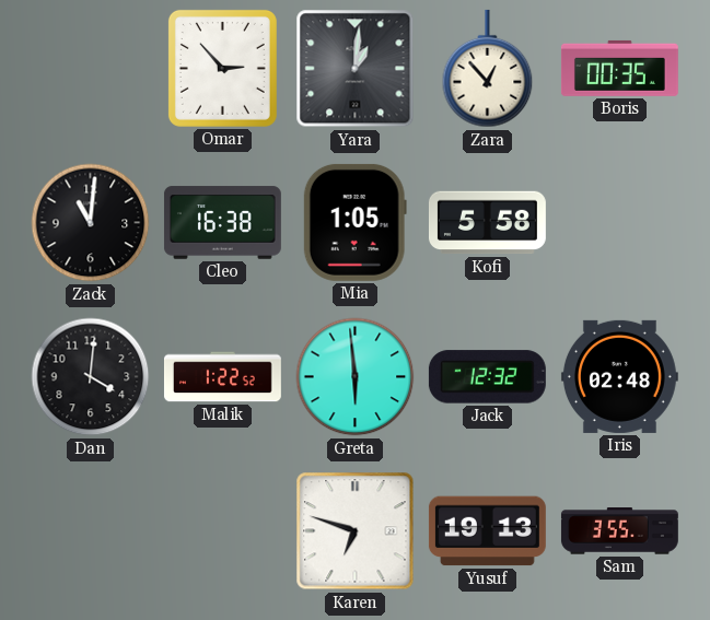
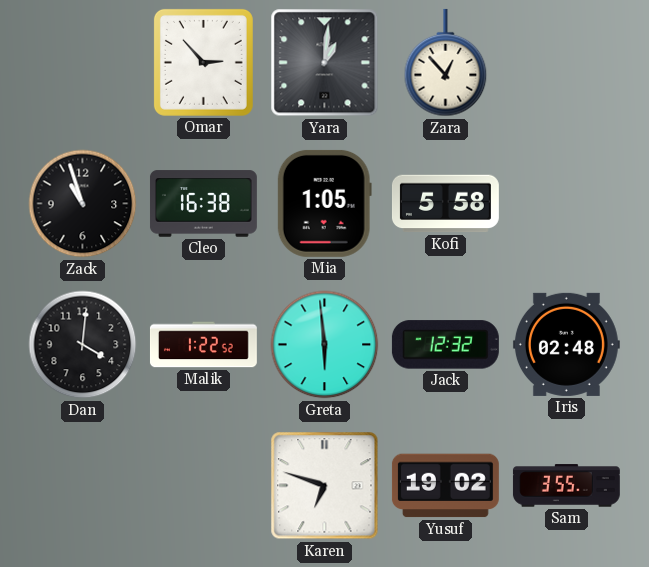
Boris: 00:35 -> none
Zack: 11:01 -> 10:57
Yusuf: 19:13 -> 19:02
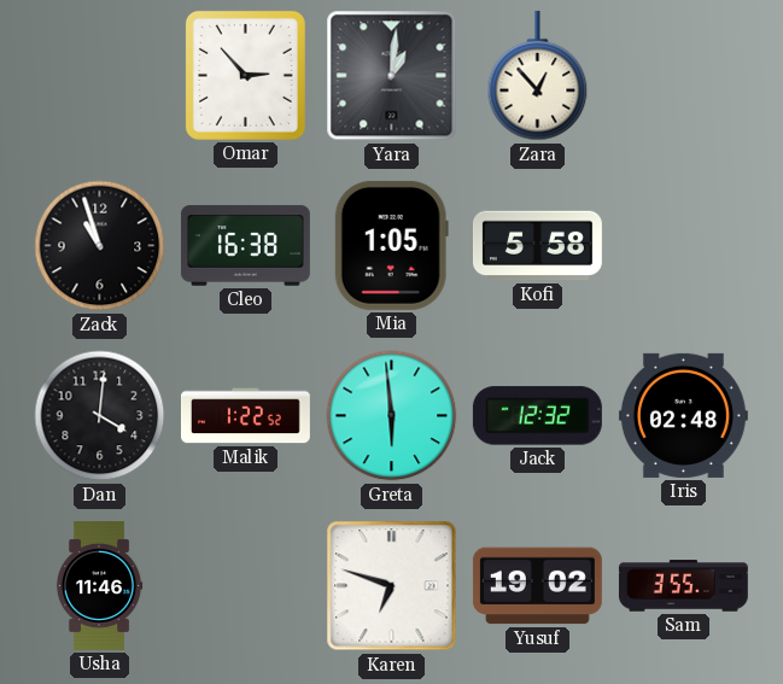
Usha: none -> 11:46
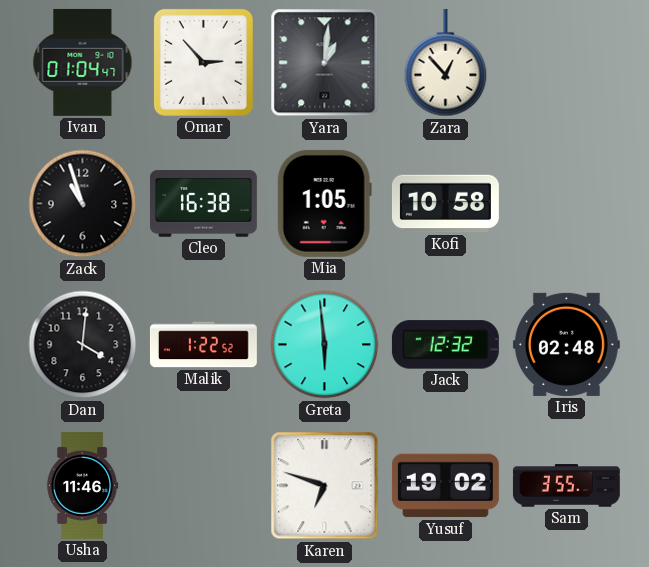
Ivan: none -> 01:04
Kofi: 5:58 -> 10:58
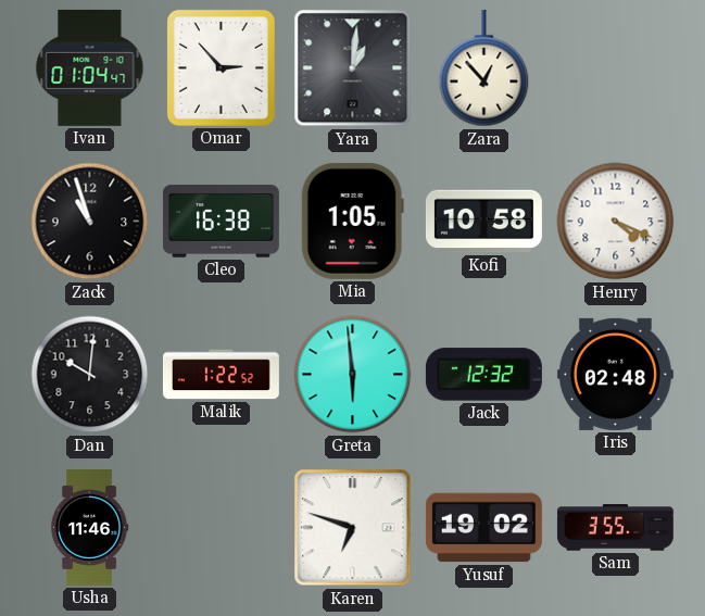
Henry: none -> 4:19
Dan: 4:01 -> 10:01
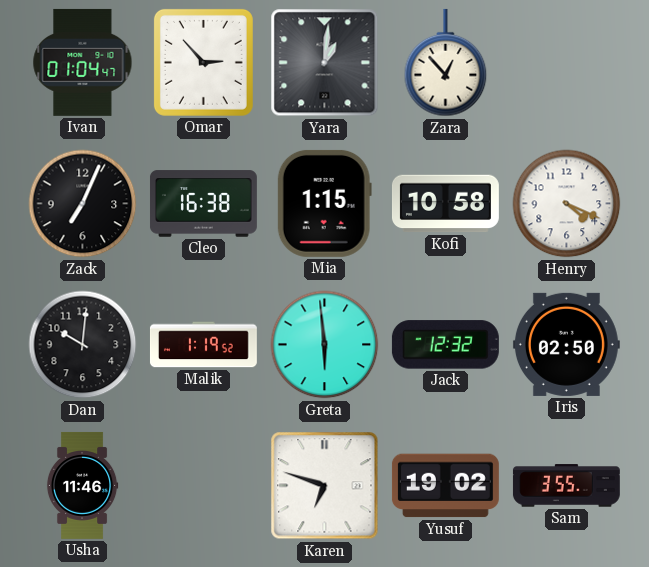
Zack: 10:57 -> 7:04
Mia: 1:05 -> 1:15
Malik: 1:22 -> 1:19
Iris: 02:48 -> 02:50
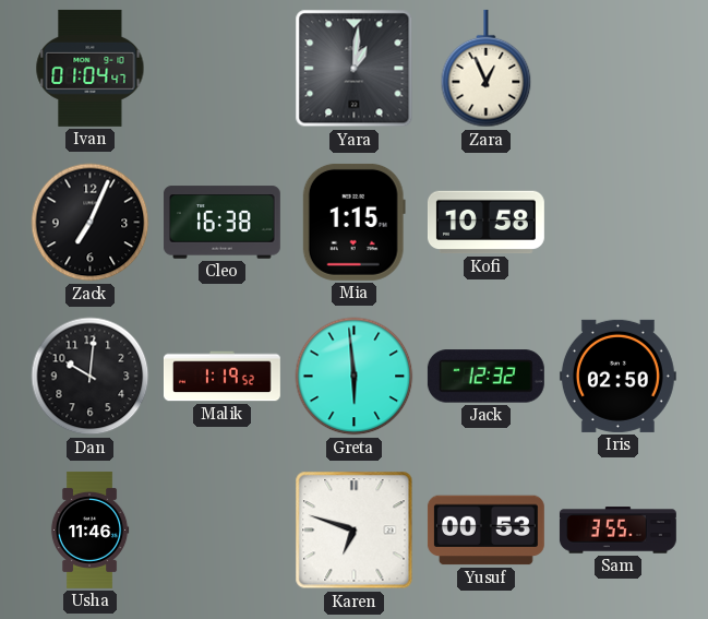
Omar: 2:53 -> none
Zara: 12:53 -> 12:56
Henry: 4:19 -> none
Yusuf: 19:02 -> 00:53
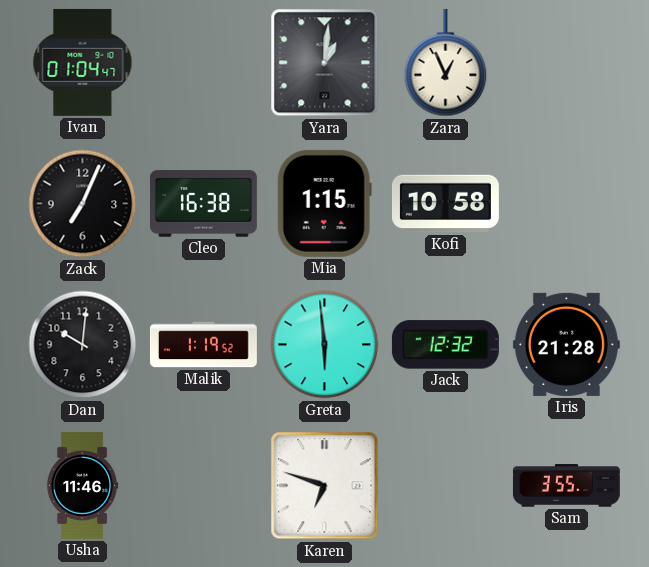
Iris: 02:50 -> 21:28
Yusuf: 00:53 -> none
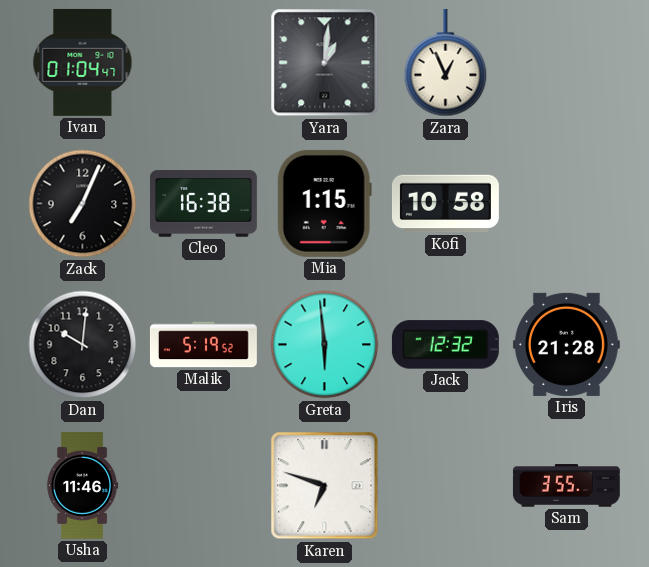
Malik: 1:19 -> 5:19
